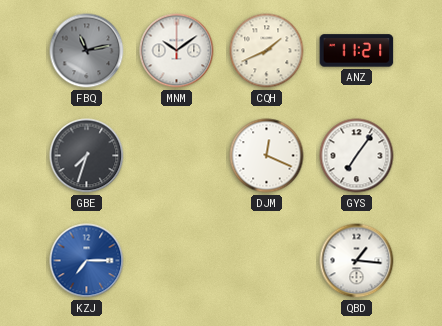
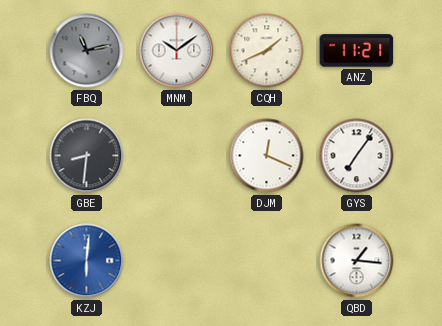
GBE: 7:33 -> 8:31
KZJ: 7:15 -> 6:01
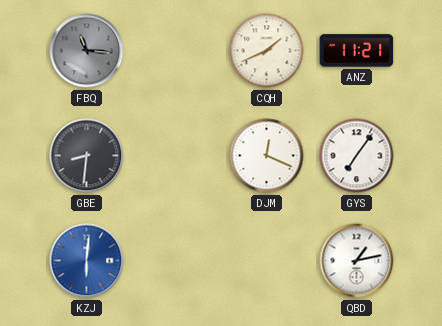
FBQ: 11:13 -> 11:16
MNM: 10:09 -> none
QBD: 1:16 -> 1:13
